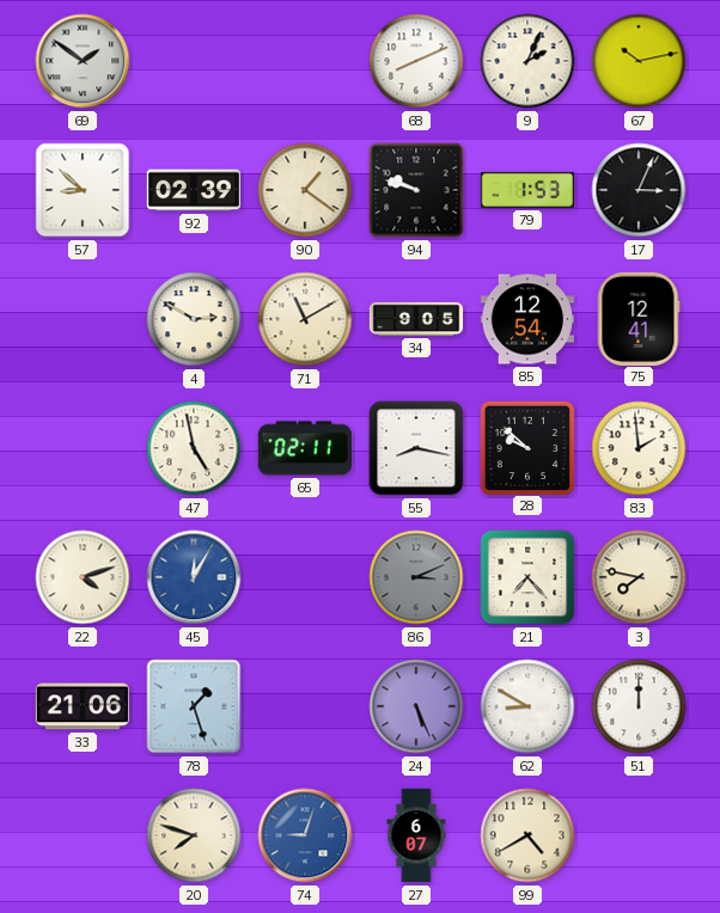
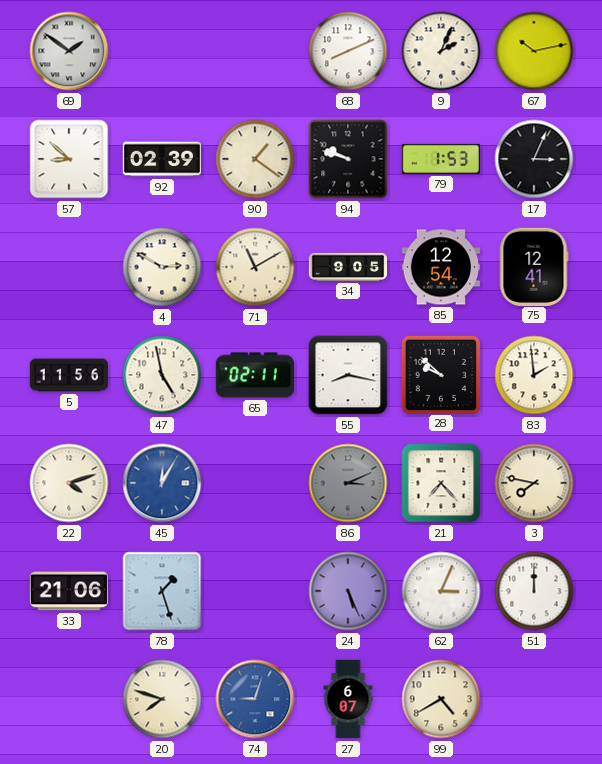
5: none -> 11:56
62: 8:50 -> 3:04
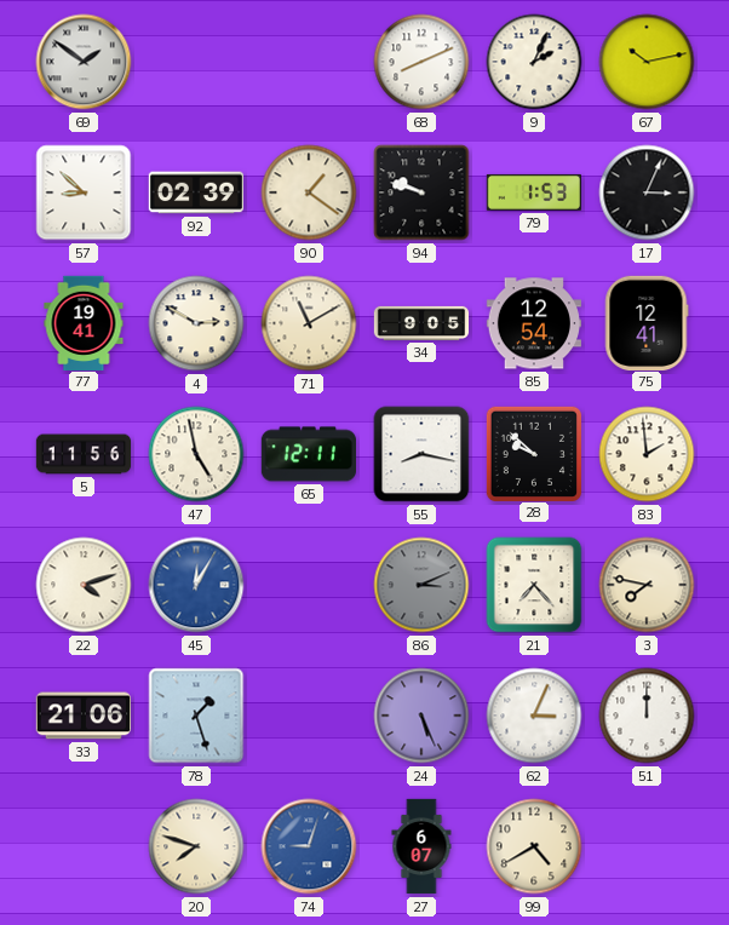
77: none -> 19:41
65: 02:11 -> 12:11
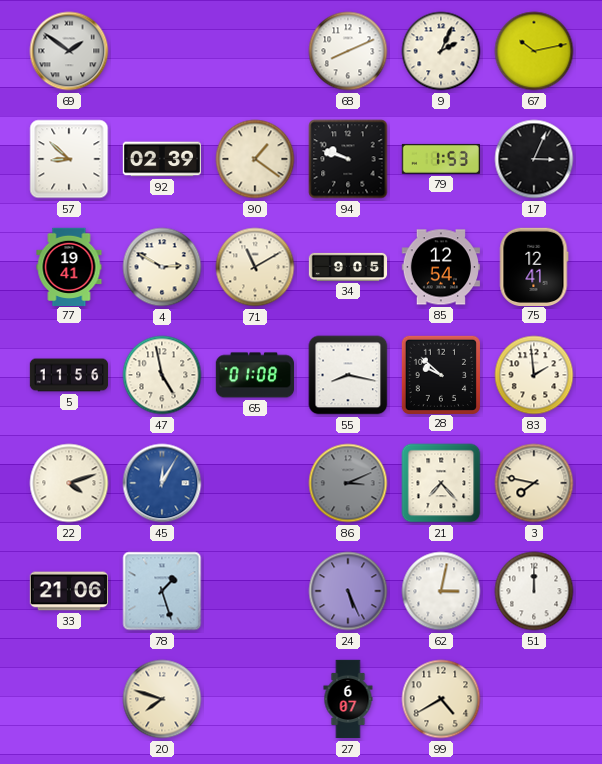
65: 12:11 -> 01:08
62: 3:04 -> 3:02
74: 9:03 -> none
